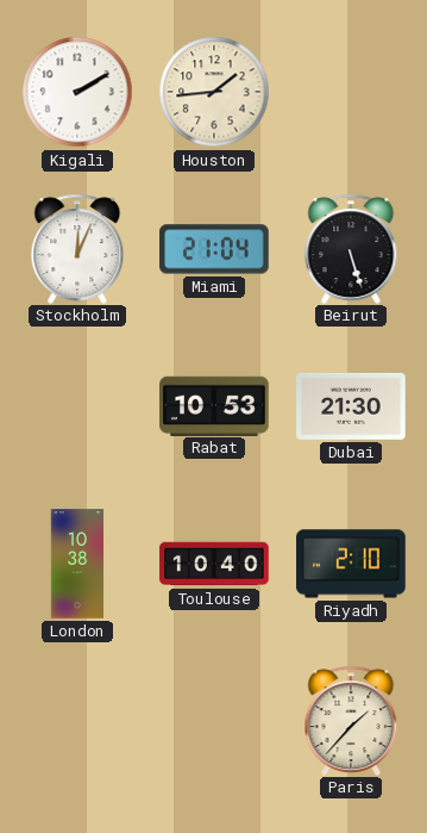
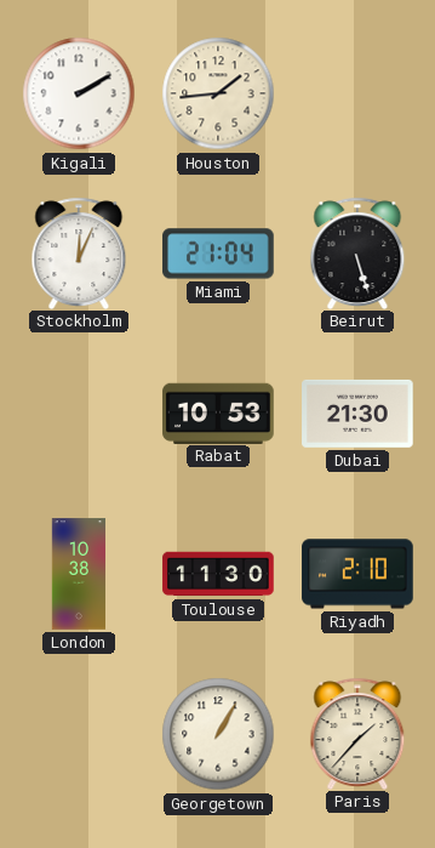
Toulouse: 10:40 -> 11:30
Georgetown: none -> 1:05
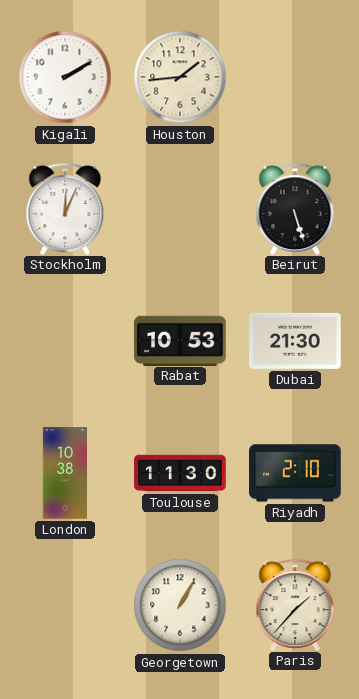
Miami: 21:04 -> none
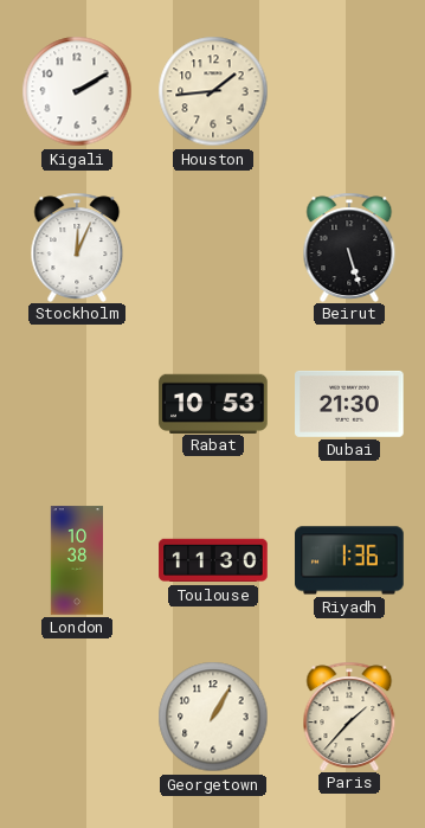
Riyadh: 2:10 -> 1:36
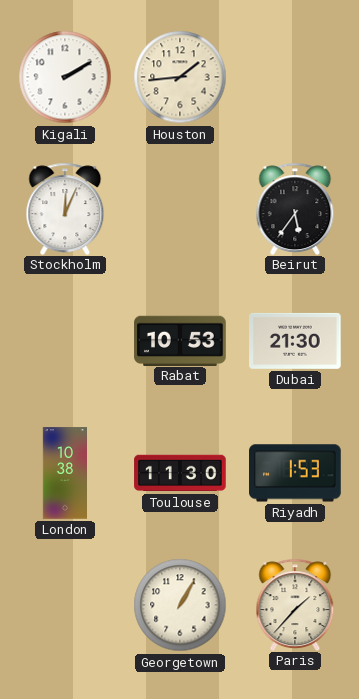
Beirut: 5:27 -> 5:36
Riyadh: 1:36 -> 1:53
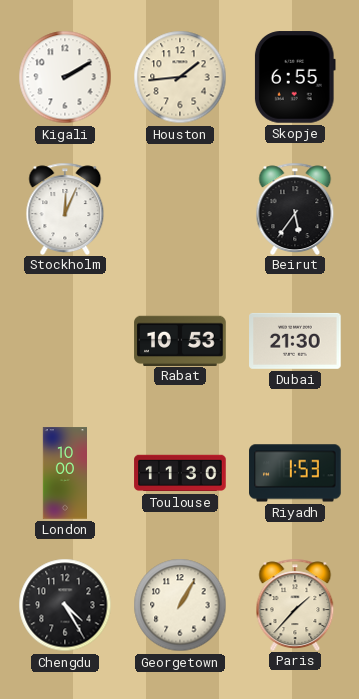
Skopje: none -> 6:55
London: 10:38 -> 10:00
Chengdu: none -> 4:25
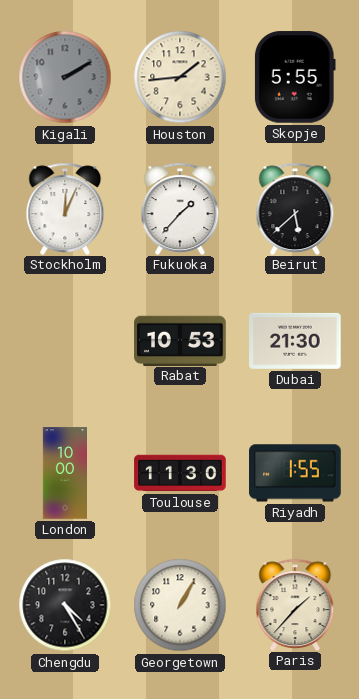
Kigali dial: white -> grey
Skopje: 6:55 -> 5:55
Fukuoka: none -> 1:37
Beirut: 5:36 -> 5:38
Riyadh: 1:53 -> 1:55
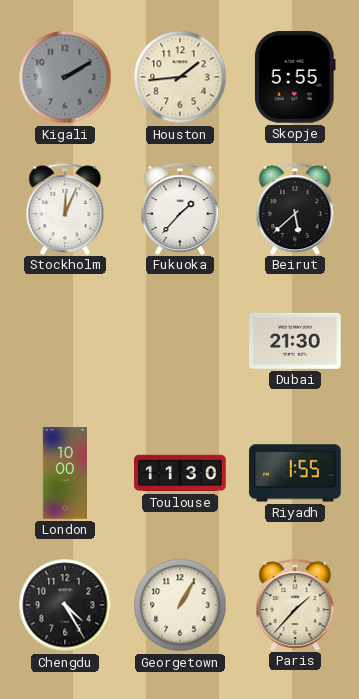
Rabat: 10:53 -> none
